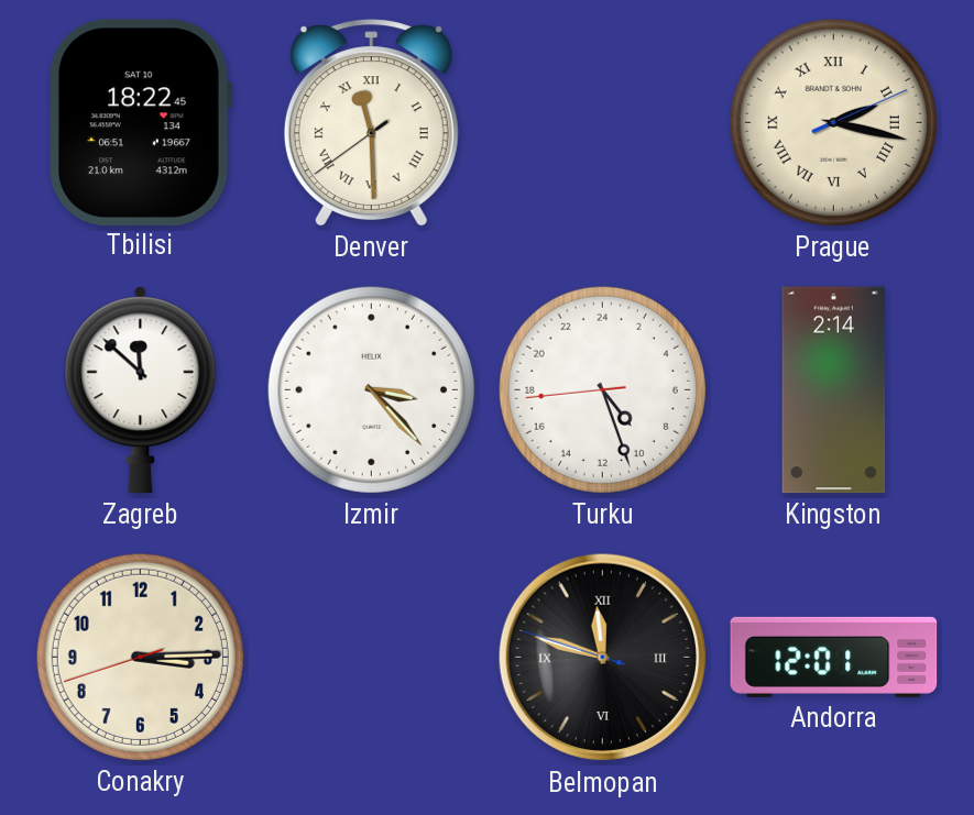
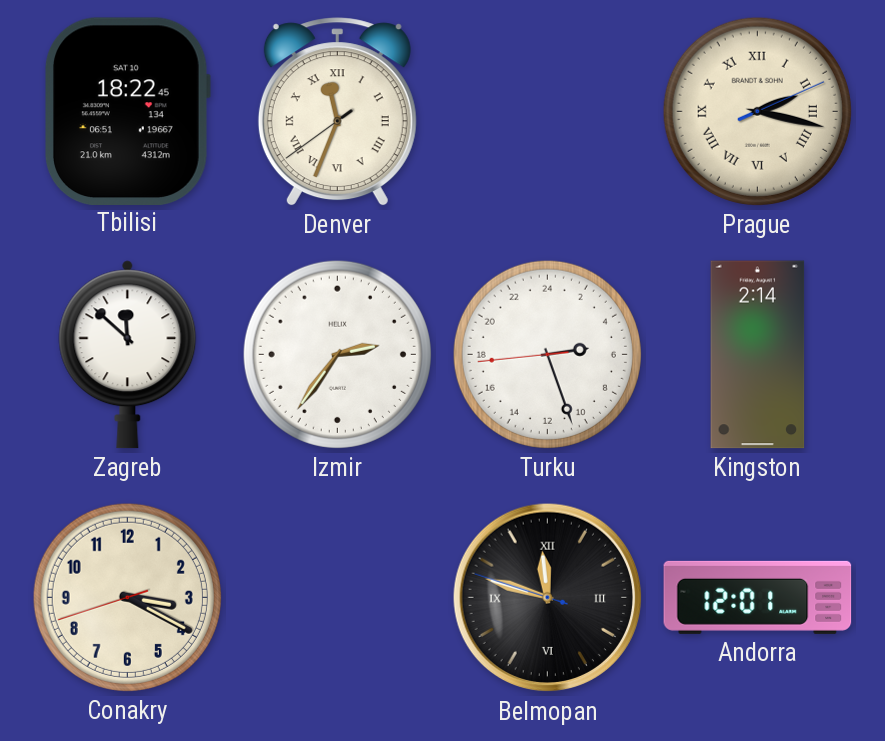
Denver: 11:29 -> 11:33
Izmir: 3:23 -> 2:36
Turku: 9:26 -> 5:26
Conakry: 3:14 -> 3:19
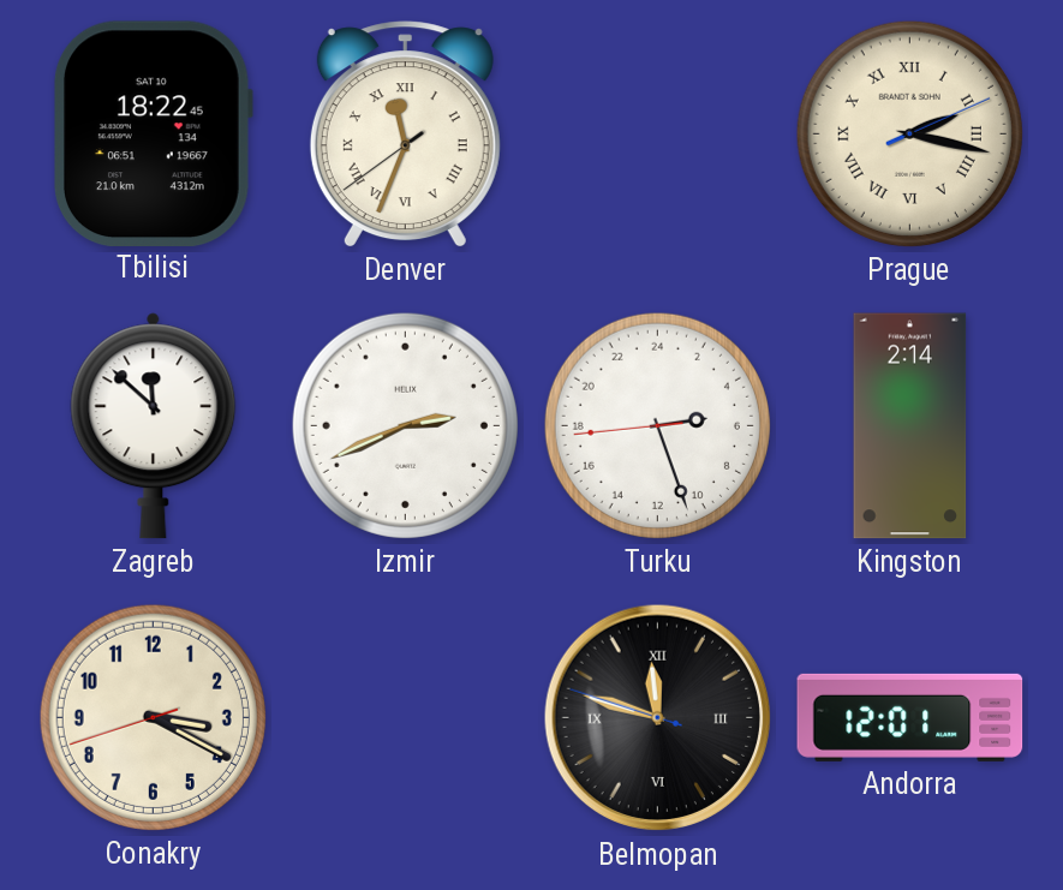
Izmir: 2:36 -> 2:41
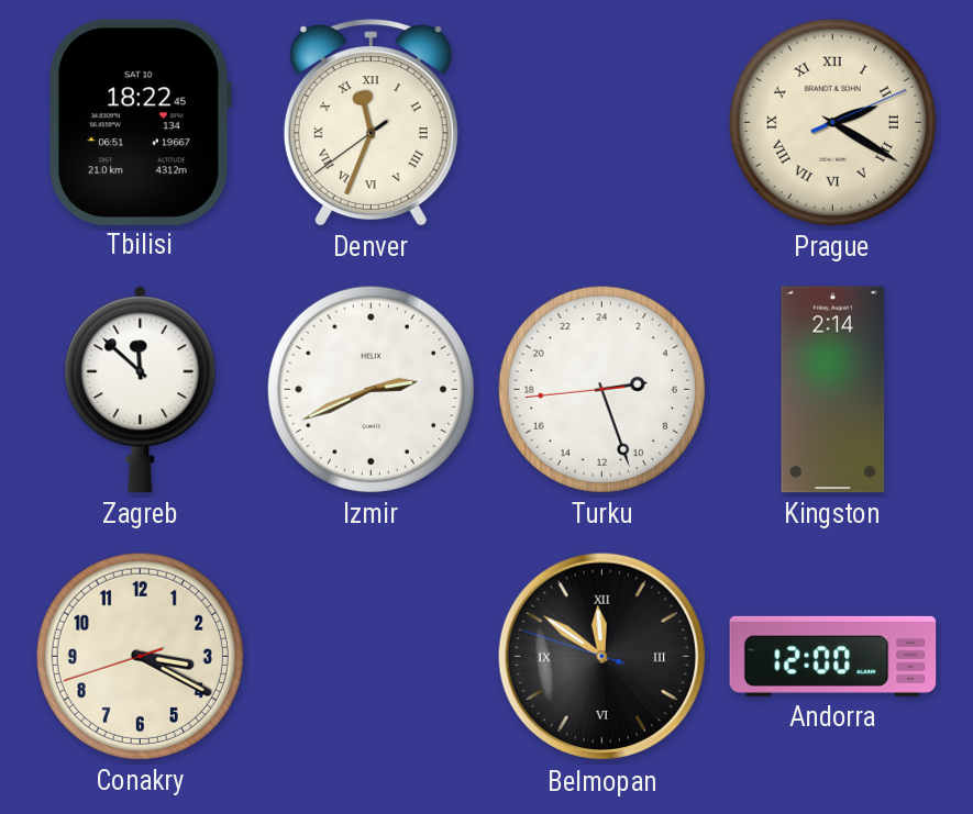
Prague: 2:17 -> 2:20
Belmopan: 11:47 -> 11:50
Andorra: 12:01 -> 12:00
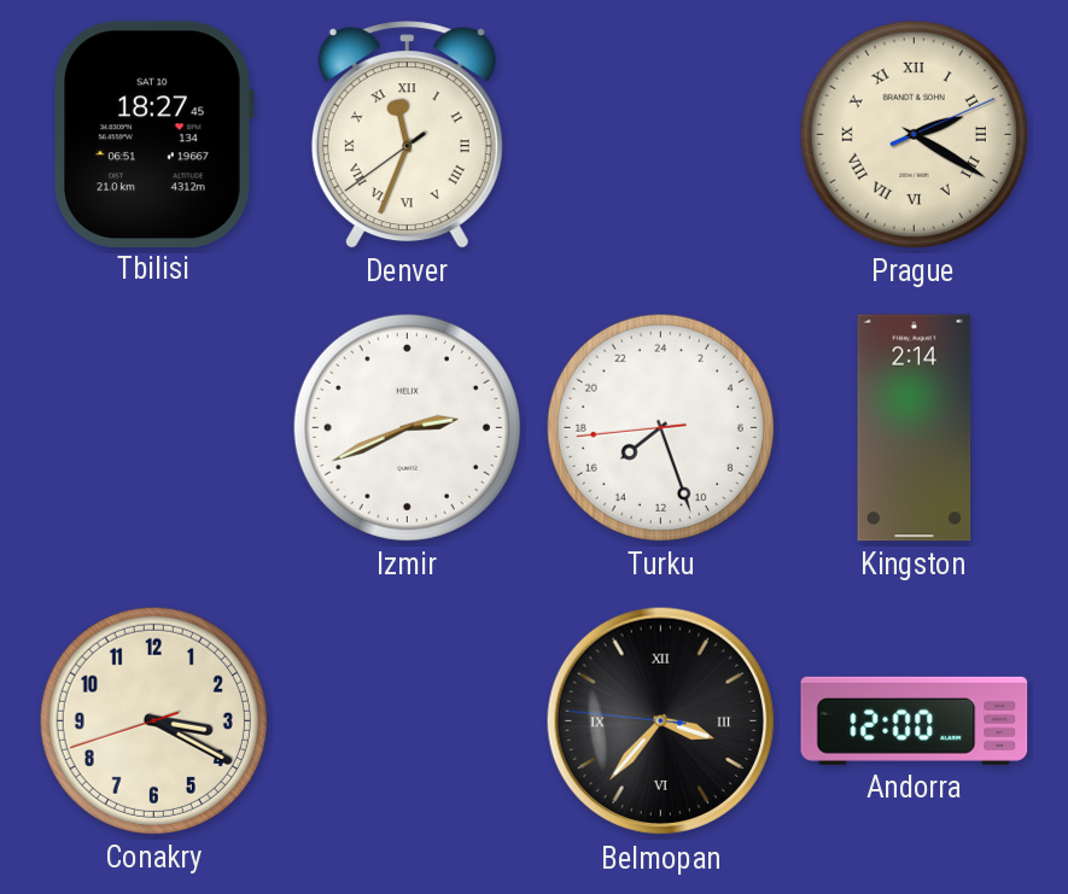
Tbilisi: 18:22 -> 18:27
Zagreb: 11:52 -> none
Turku: 5:26 -> 15:26
Belmopan: 11:50 -> 3:36
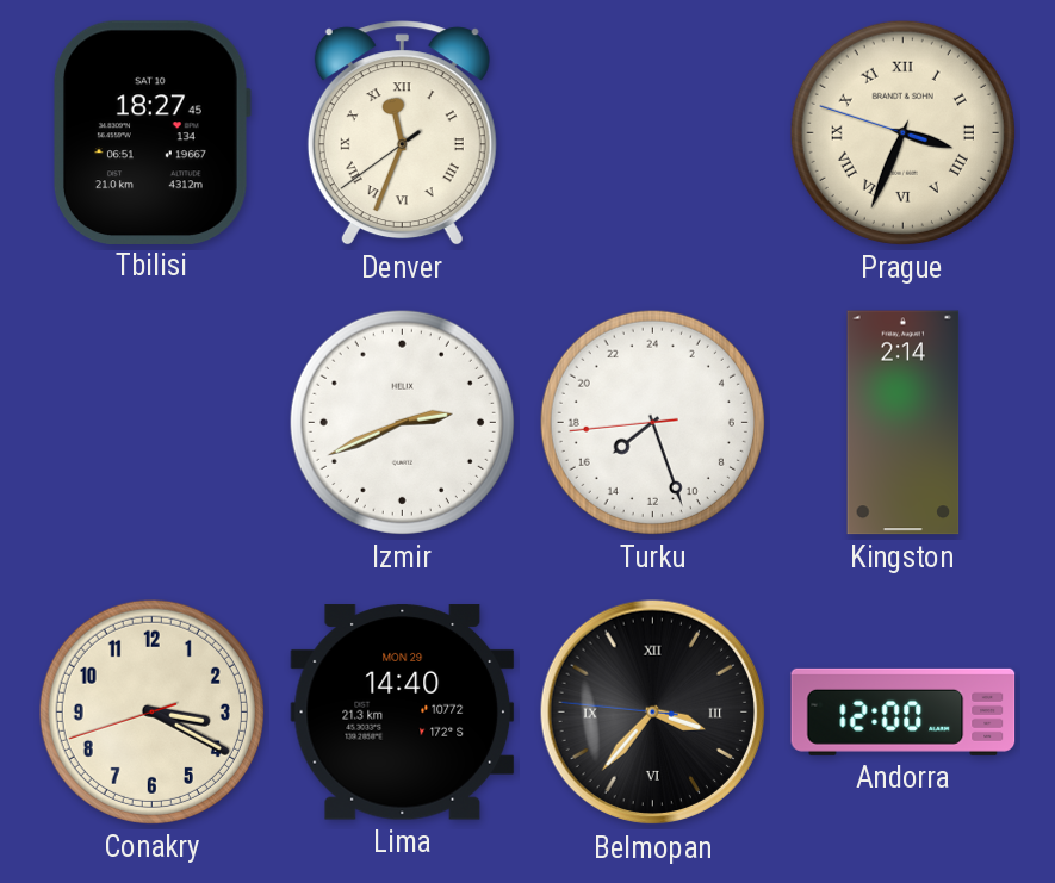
Prague: 2:20 -> 3:33
Lima: none -> 14:40
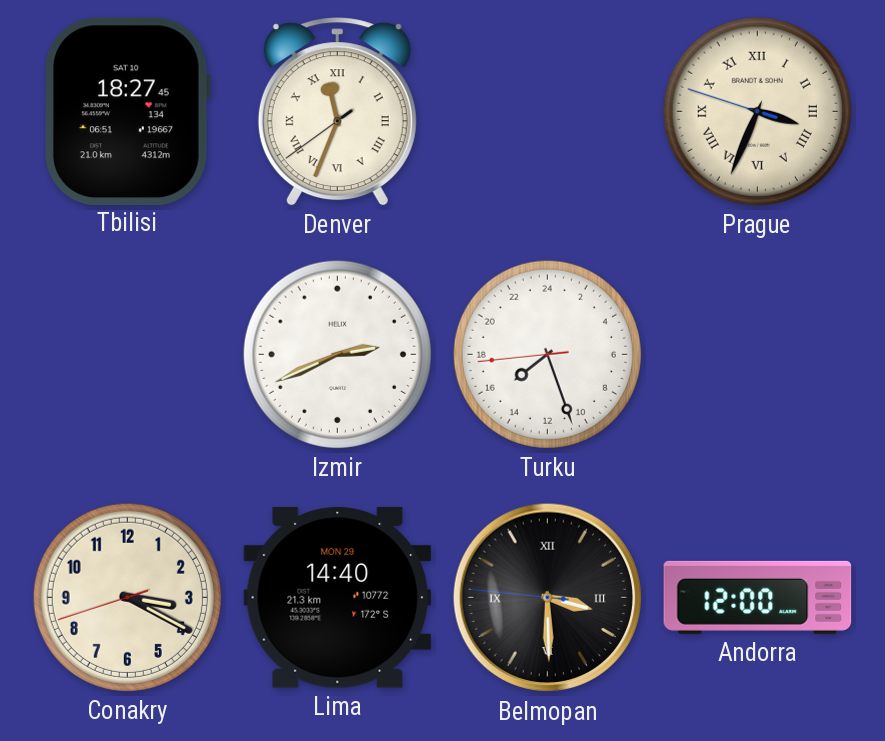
Kingston: 2:14 -> none
Belmopan: 3:36 -> 3:29
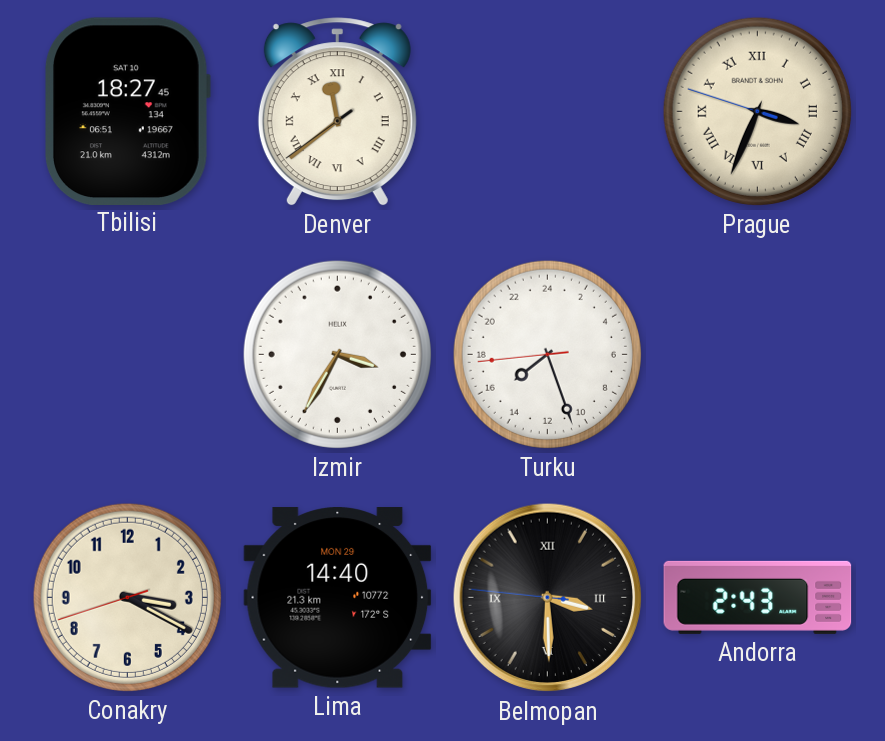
Denver: 11:33 -> 11:38
Izmir: 2:41 -> 3:35
Andorra: 12:00 -> 2:43
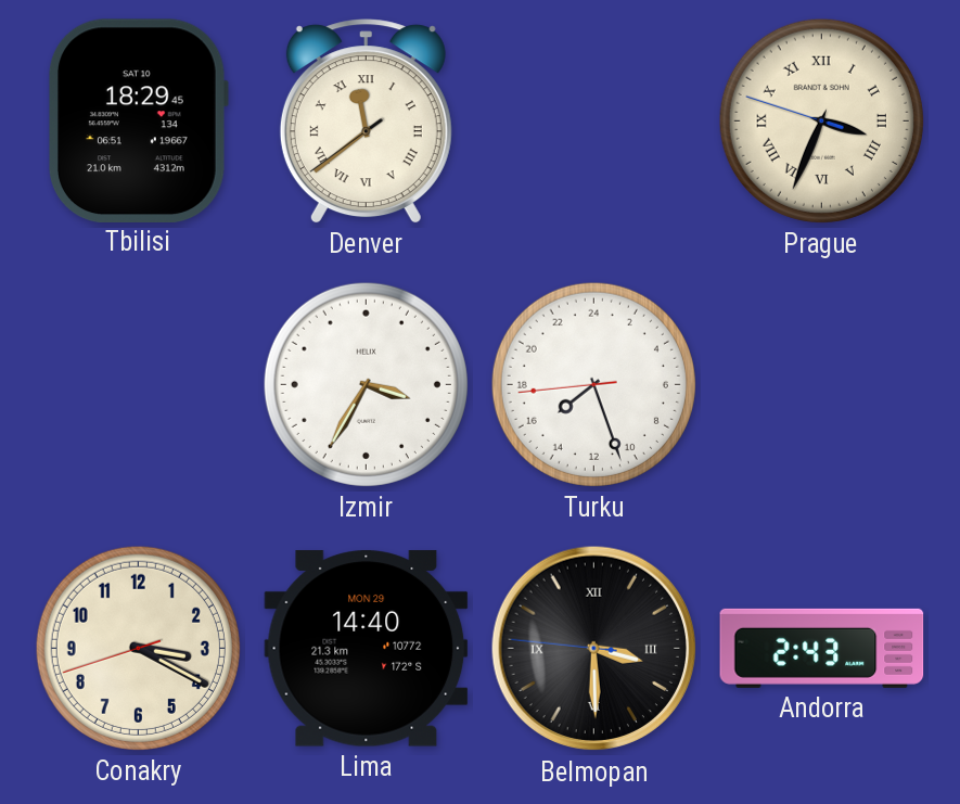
Tbilisi: 18:27 -> 18:29
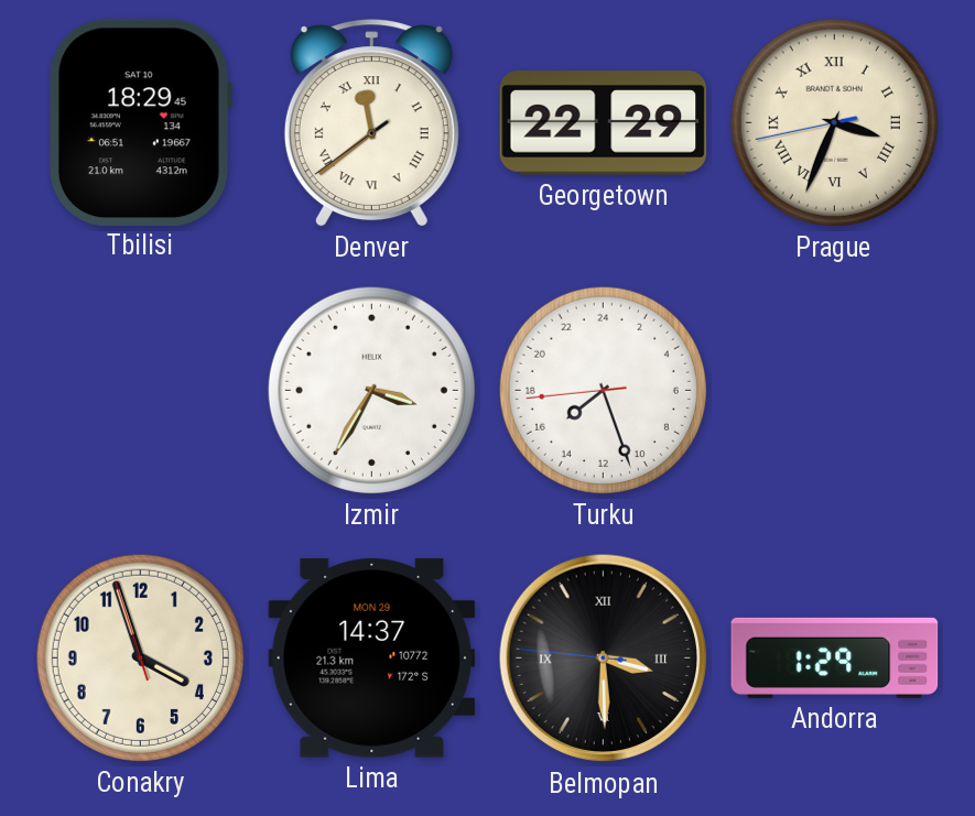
Georgetown: none -> 22:29
Prague: 3:33:48 -> 3:33:43
Conakry: 3:19 -> 3:56
Lima: 14:40 -> 14:37
Andorra: 2:43 -> 1:29
